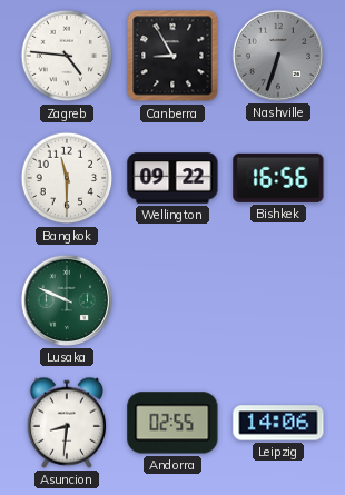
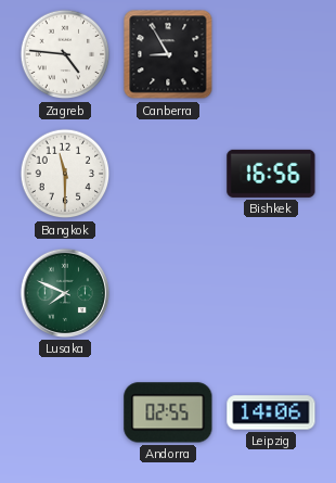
Nashville: 6:33 -> none
Wellington: 09:22 -> none
Lusaka: 9:49 -> 7:49
Asuncion: 8:31 -> none
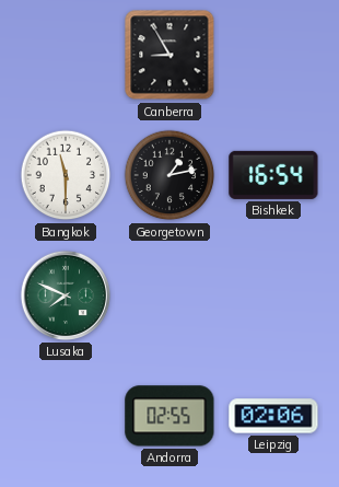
Zagreb: 4:46 -> none
Georgetown: none -> 1:13
Bishkek: 16:56 -> 16:54
Leipzig: 14:06 -> 02:06
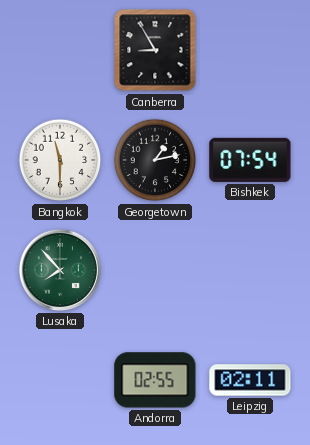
Bishkek: 16:54 -> 07:54
Lusaka: 7:49 -> 7:53
Leipzig: 02:06 -> 02:11
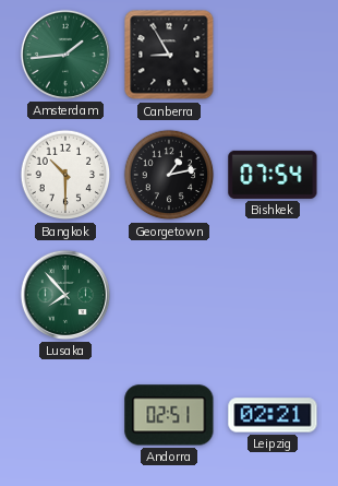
Amsterdam: none -> 1:44
Bangkok: 11:30 -> 10:30
Andorra: 02:55 -> 02:51
Leipzig: 02:11 -> 02:21
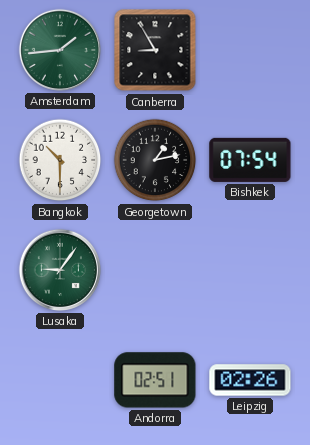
Lusaka: 7:53 -> 9:06
Leipzig: 02:21 -> 02:26
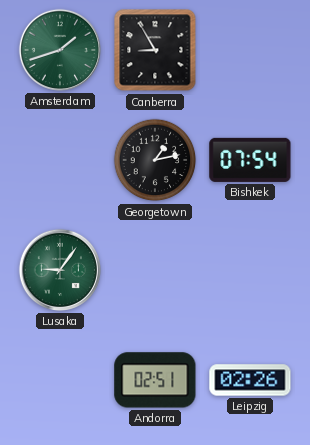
Amsterdam: 1:44 -> 1:42
Bangkok: 10:30 -> none
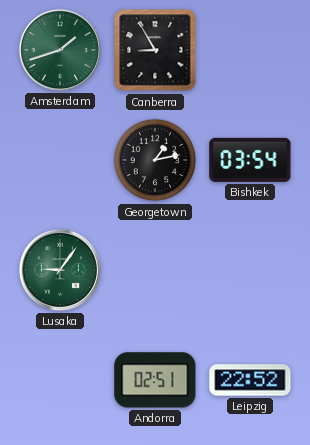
Bishkek: 07:54 -> 03:54
Leipzig: 02:26 -> 22:52
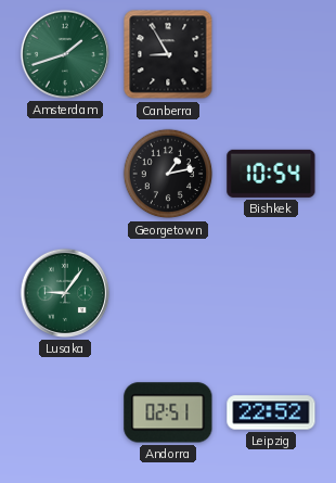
Bishkek: 03:54 -> 10:54
